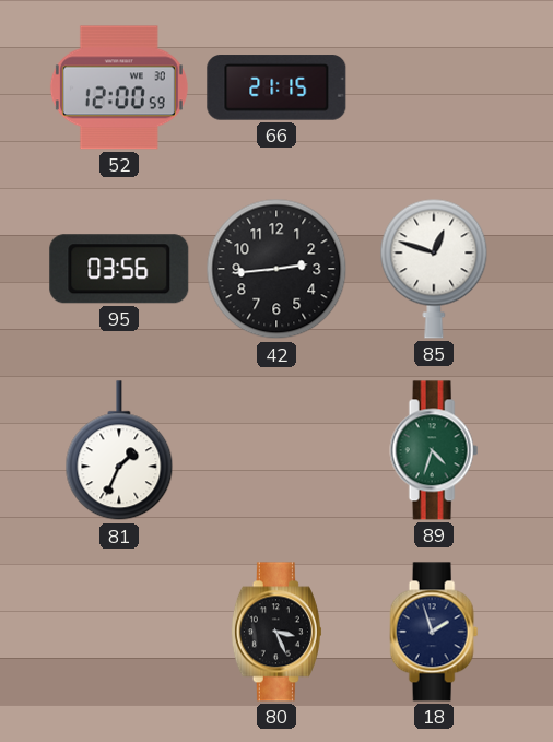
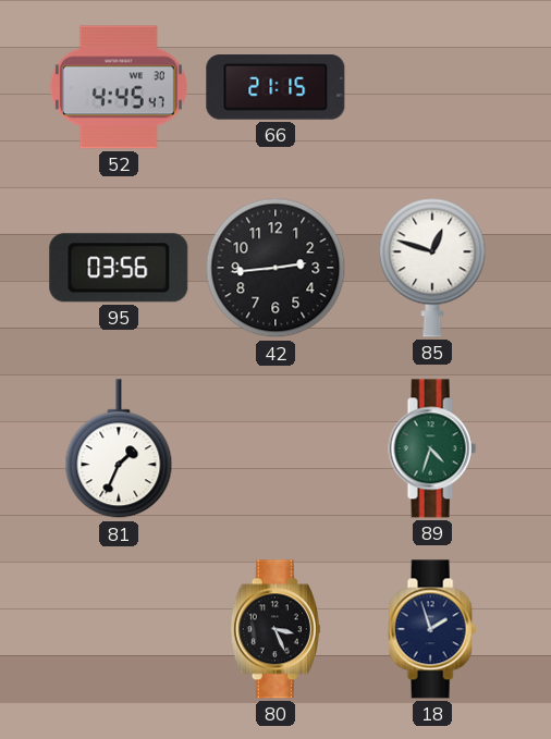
52: 12:00 -> 4:45
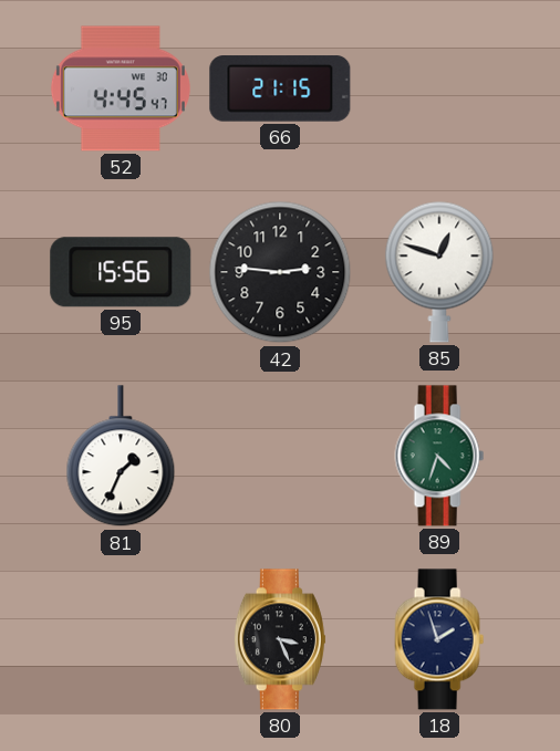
95: 03:56 -> 15:56
42: 2:44 -> 2:46
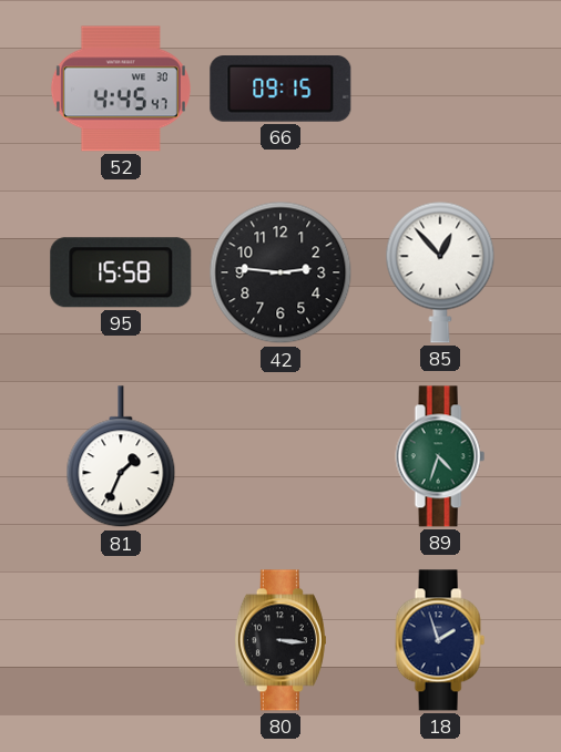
66: 21:15 -> 09:15
95: 15:56 -> 15:58
85: 12:48 -> 12:53
80: 3:26 -> 3:16
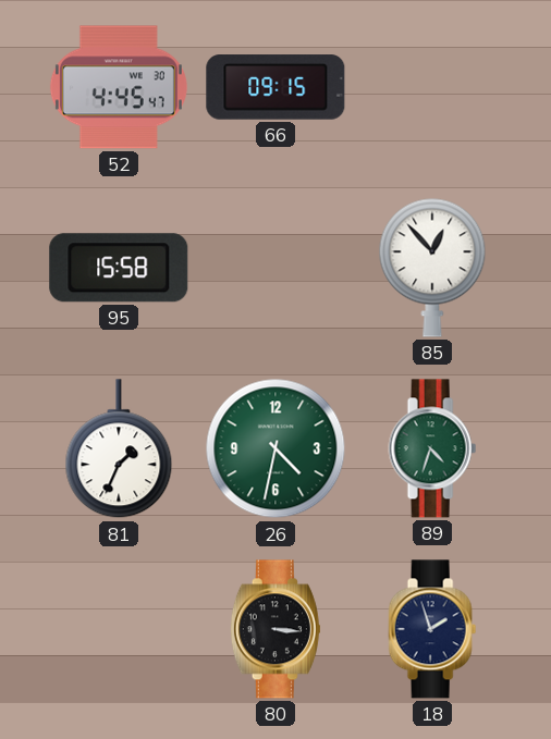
42: 2:46 -> none
26: none -> 4:32
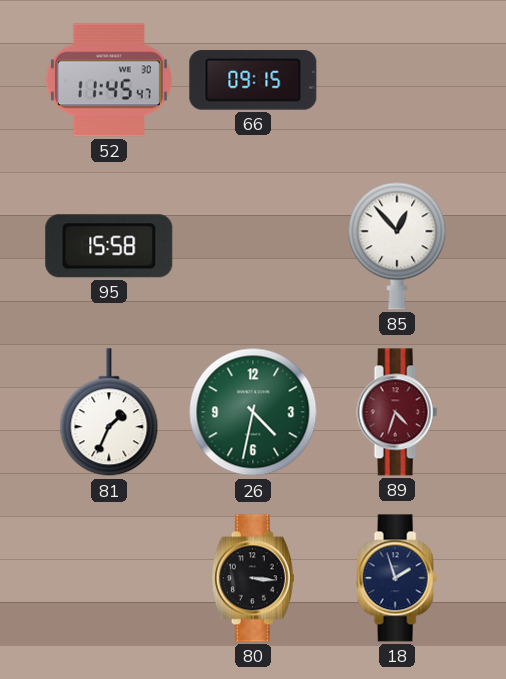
52: 4:45 -> 11:45
89 dial: green -> burgundy
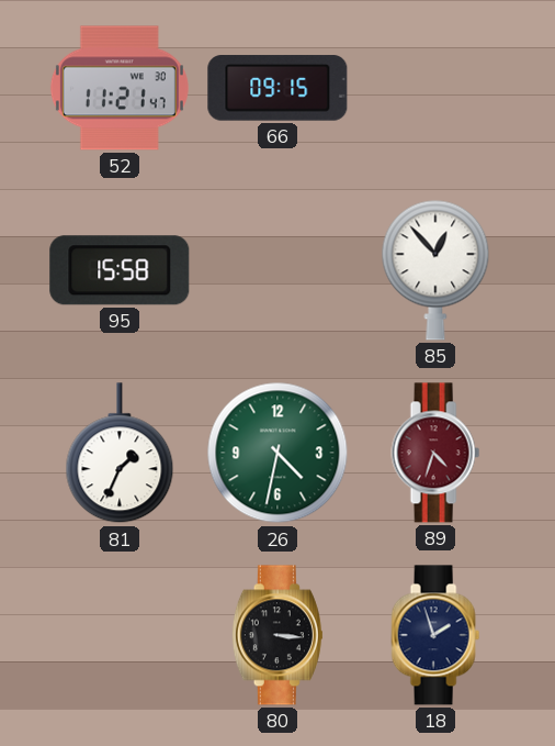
52: 11:45 -> 11:21
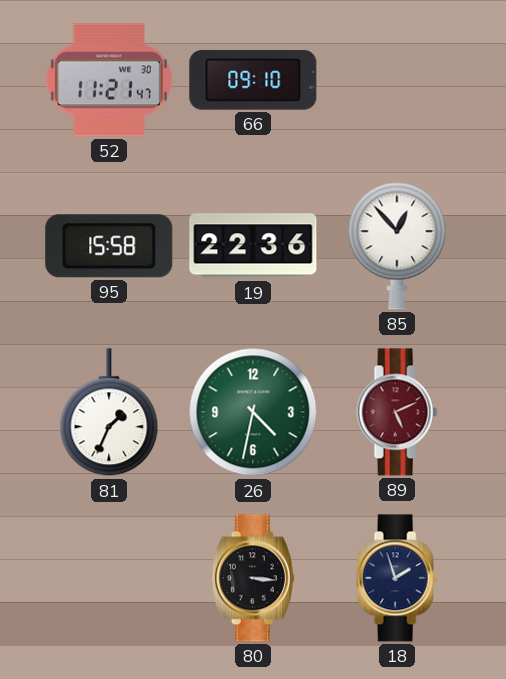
66: 09:15 -> 09:10
19: none -> 22:36
89: 4:33 -> 5:11
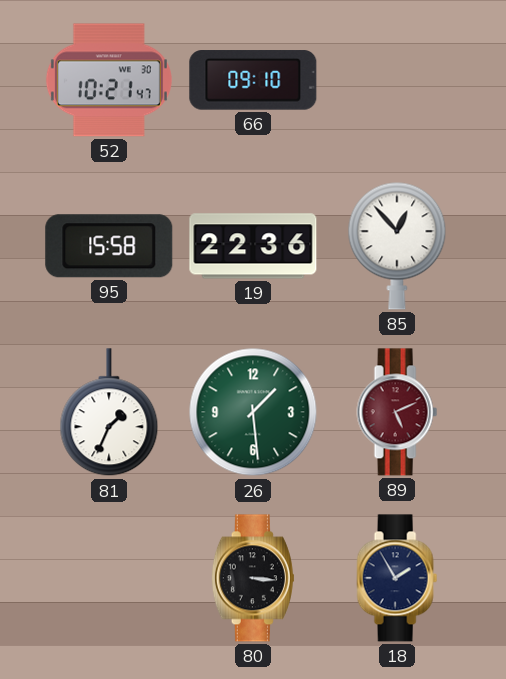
52: 11:21 -> 10:21
26: 4:32 -> 1:29
18: 1:57 -> 1:55
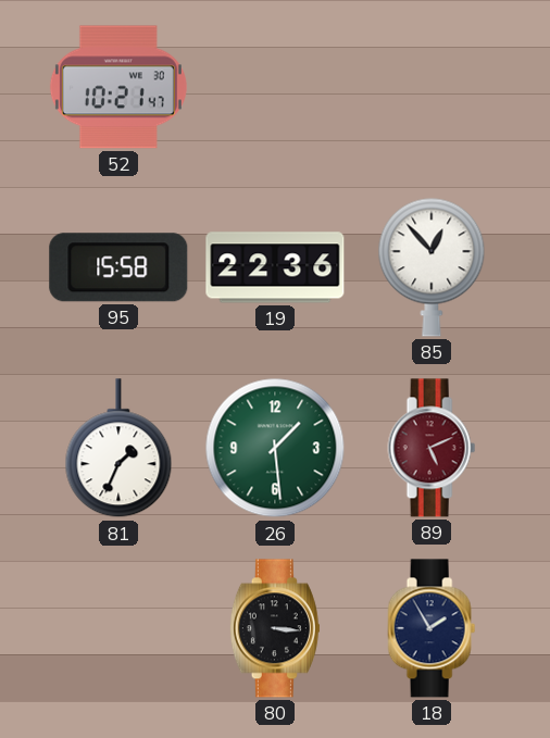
66: 09:10 -> none
